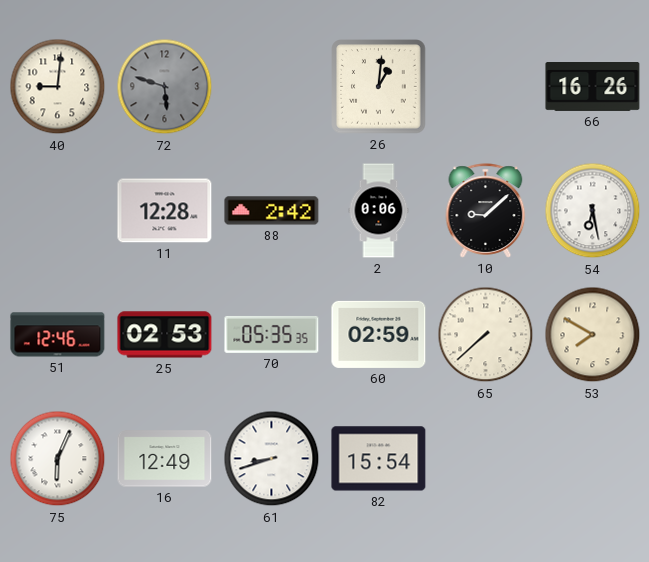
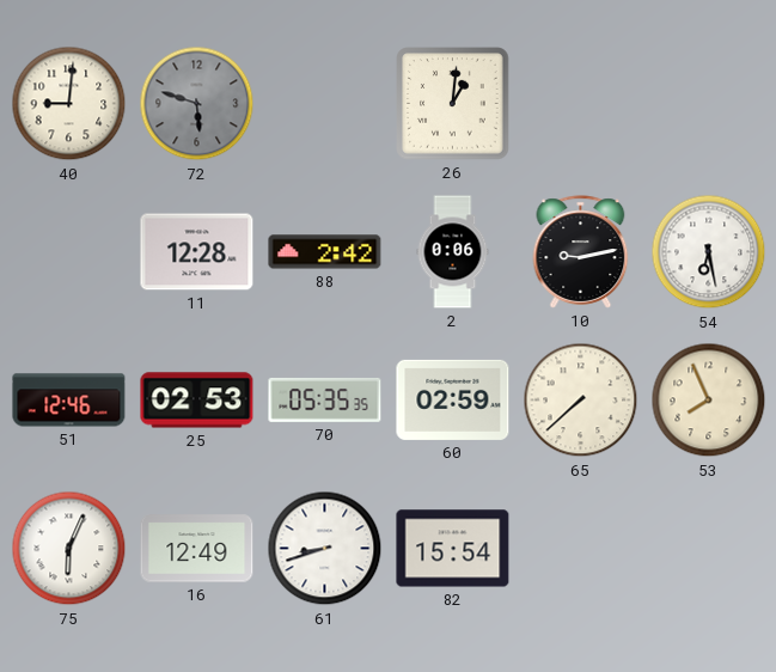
66: 16:26 -> none
10: 9:08 -> 9:13
53: 7:50 -> 7:56
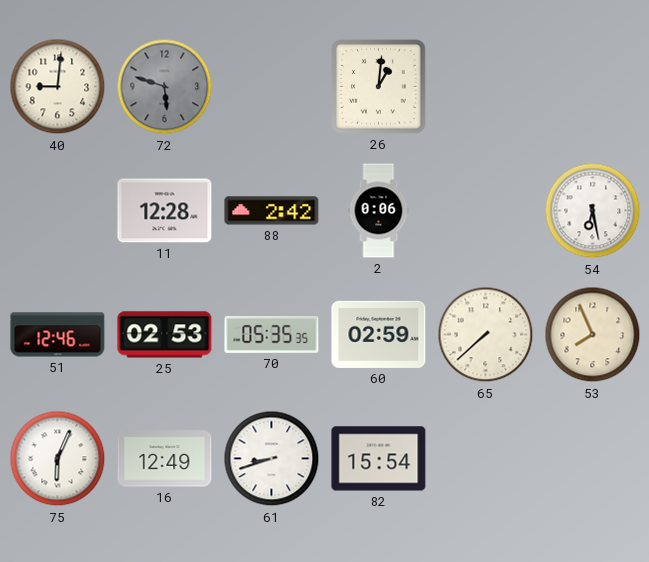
10: 9:13 -> none
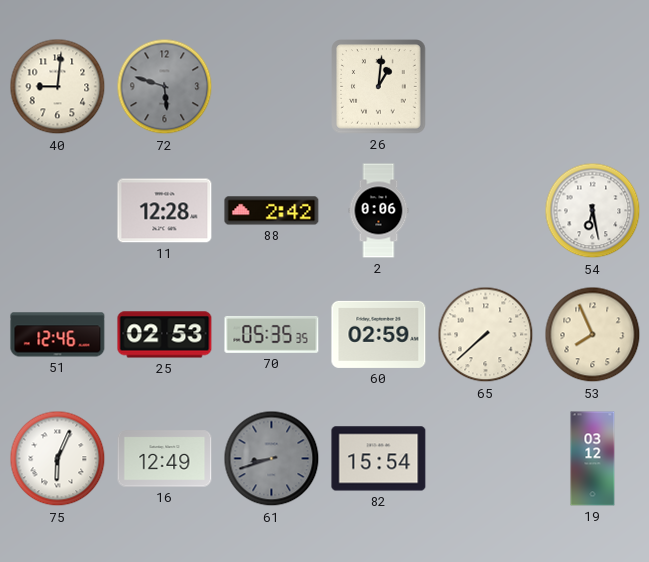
61 dial: white -> grey
19: none -> 03:12
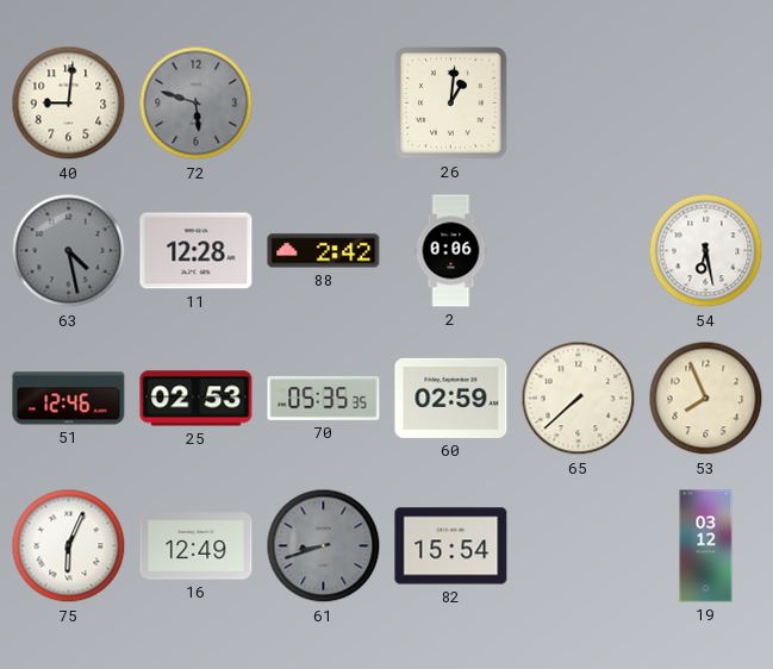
63: none -> 4:28
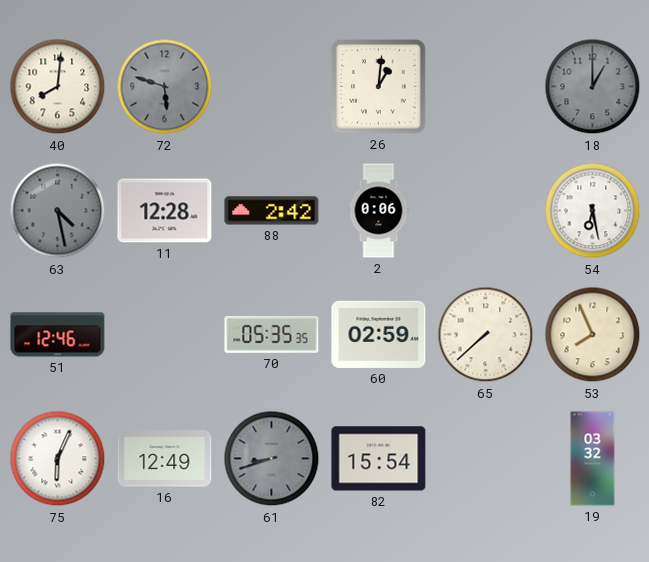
40: 9:01 -> 8:01
18: none -> 1:00
25: 02:53 -> none
19: 03:12 -> 03:32
